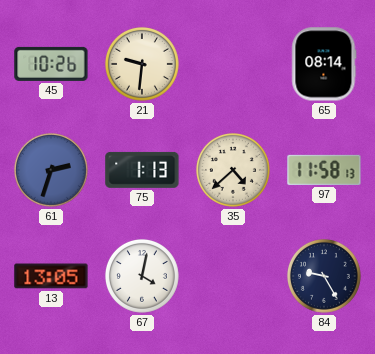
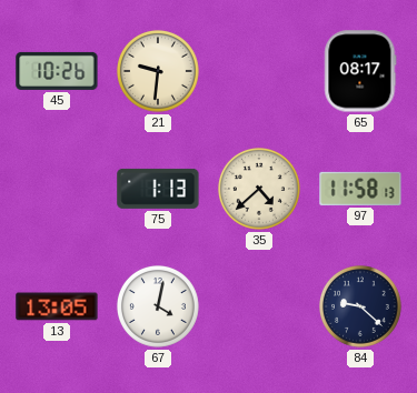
65: 08:14 -> 08:17
61: 2:33 -> none
84: 9:25 -> 9:22
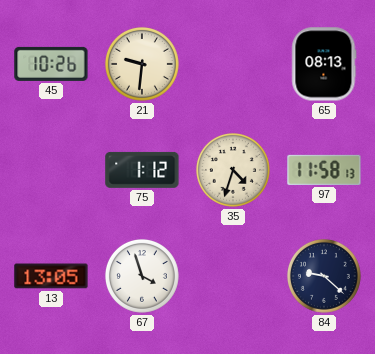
65: 08:17 -> 08:13
75: 1:13 -> 1:12
35: 4:38 -> 4:33
67: 4:02 -> 3:57
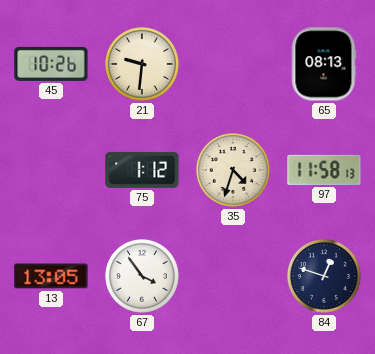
67: 3:57 -> 3:54
84: 9:22 -> 12:48
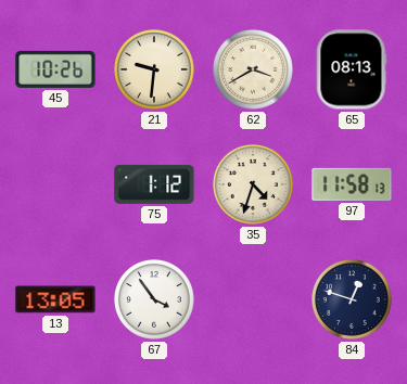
62: none -> 3:40
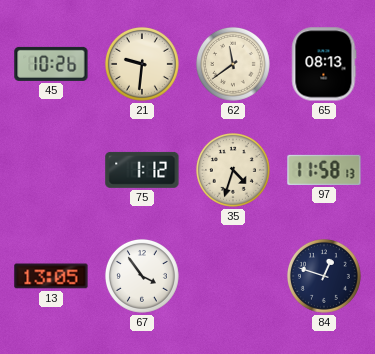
62: 3:40 -> 11:39
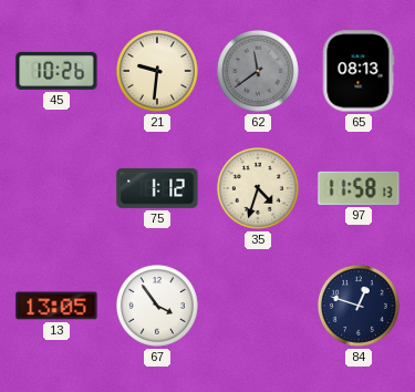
62 dial: cream -> grey
